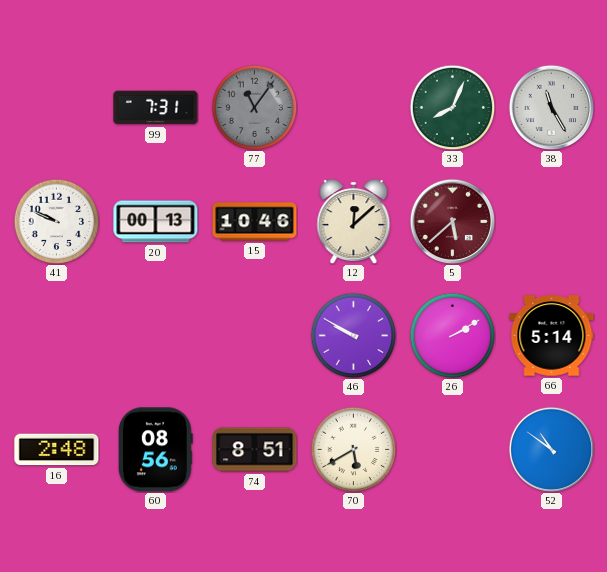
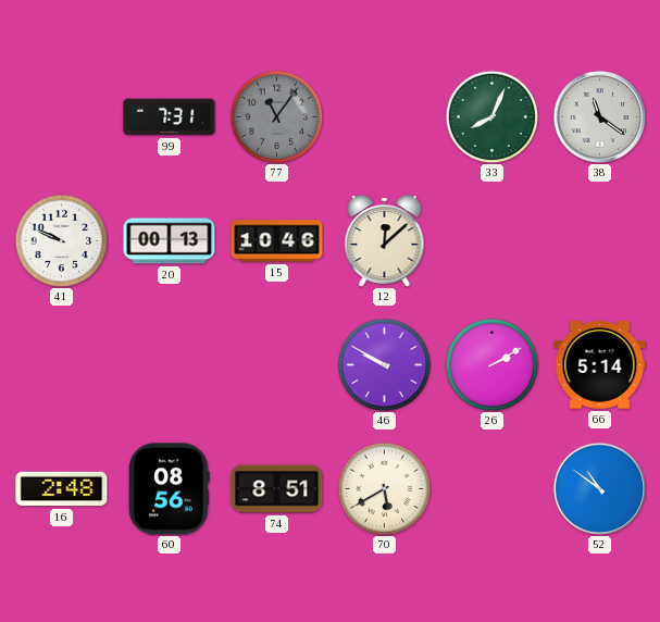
38: 11:25 -> 11:21
5: 5:38 -> none
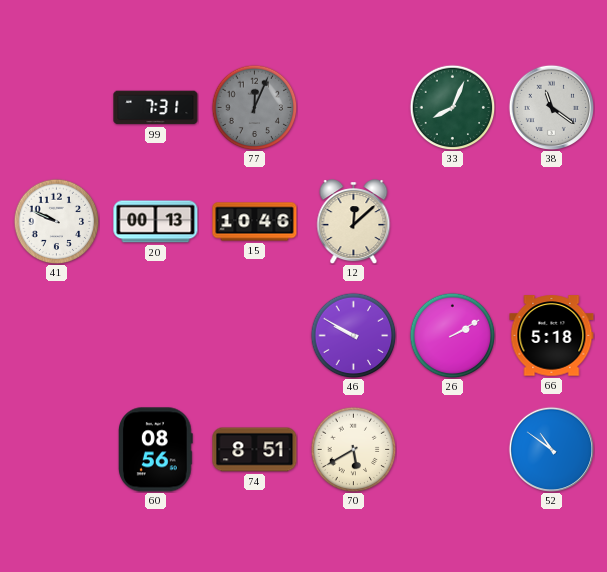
77: 11:06 -> 12:04
66: 5:14 -> 5:18
16: 2:48 -> none
